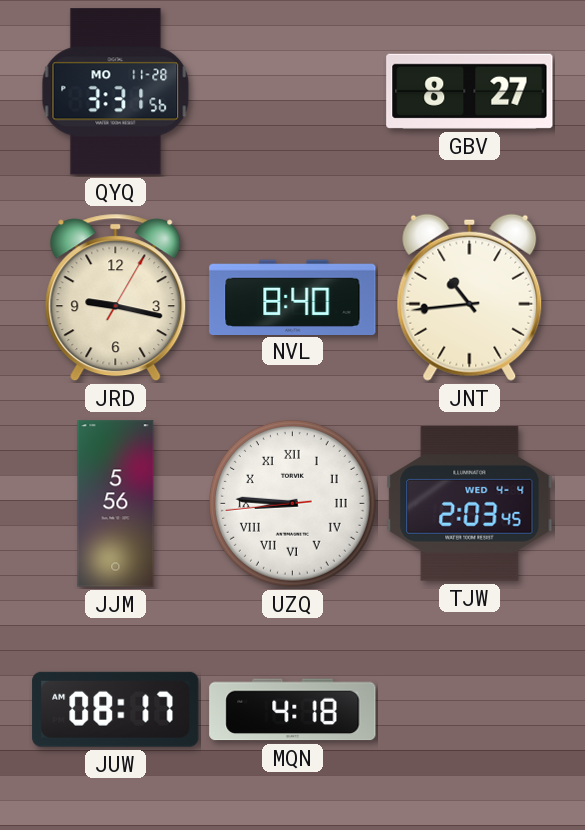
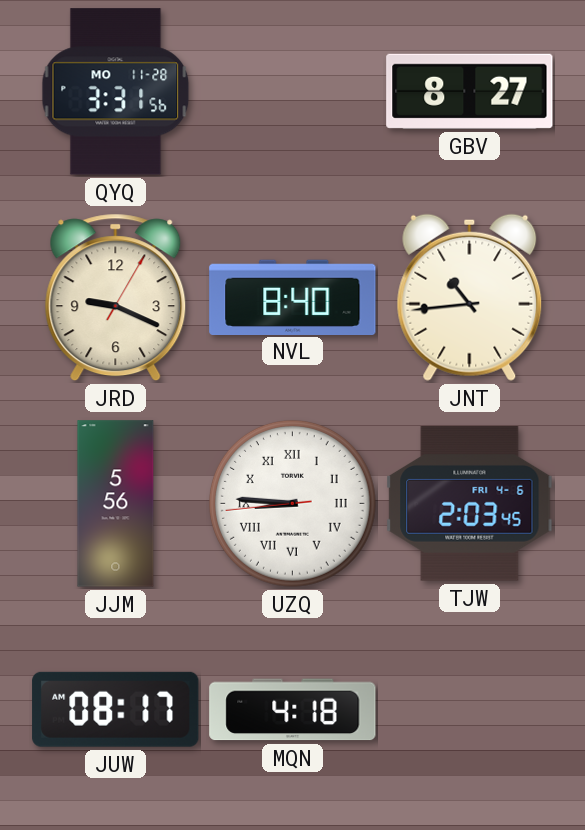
JRD: 9:17 -> 9:19
TJW date: WED 4-4 -> FRI 4-6
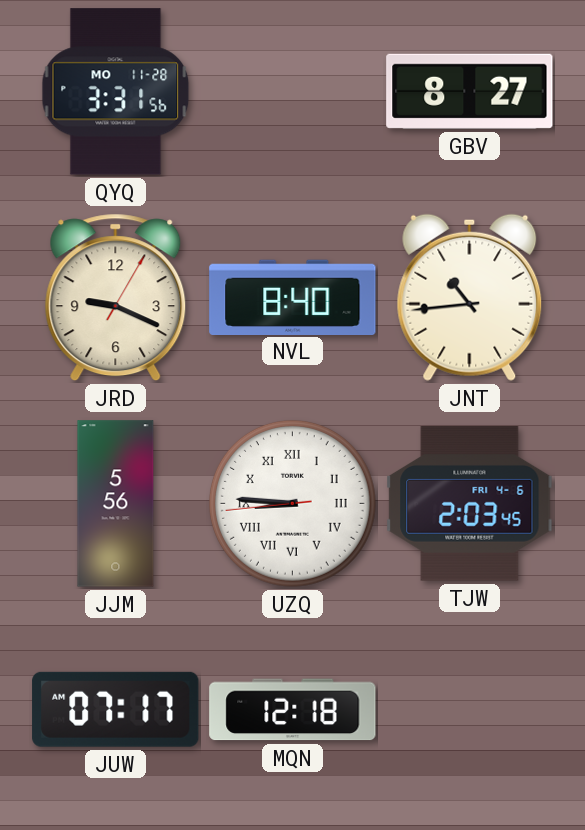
JUW: 08:17 -> 07:17
MQN: 4:18 -> 12:18
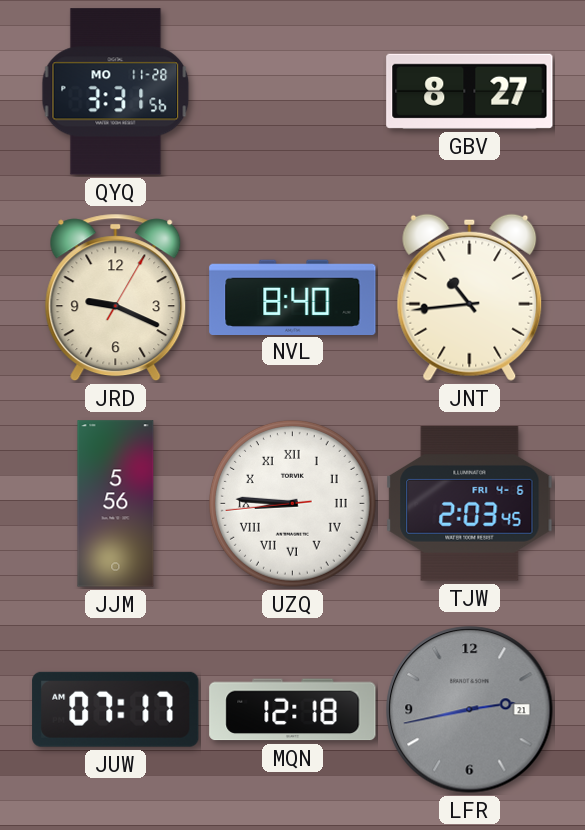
LFR: none -> 2:43
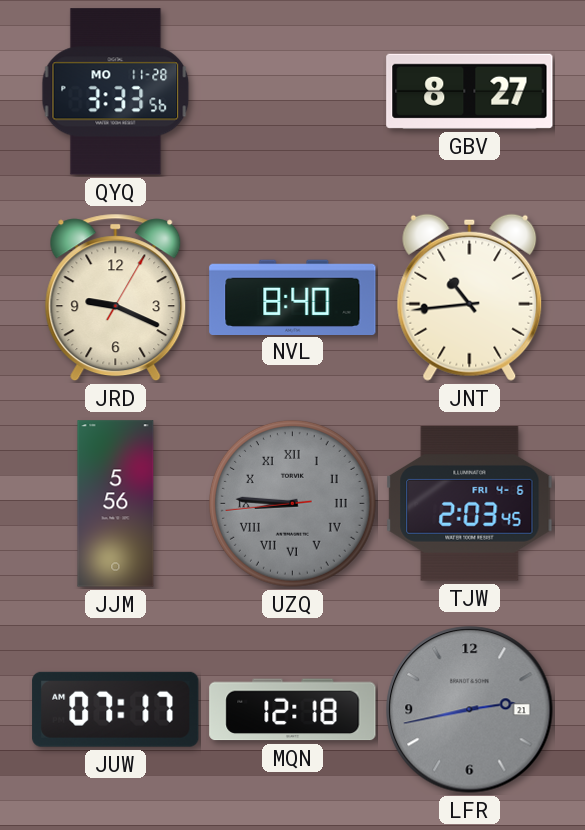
QYQ: 3:31 -> 3:33
UZQ dial: white -> grey
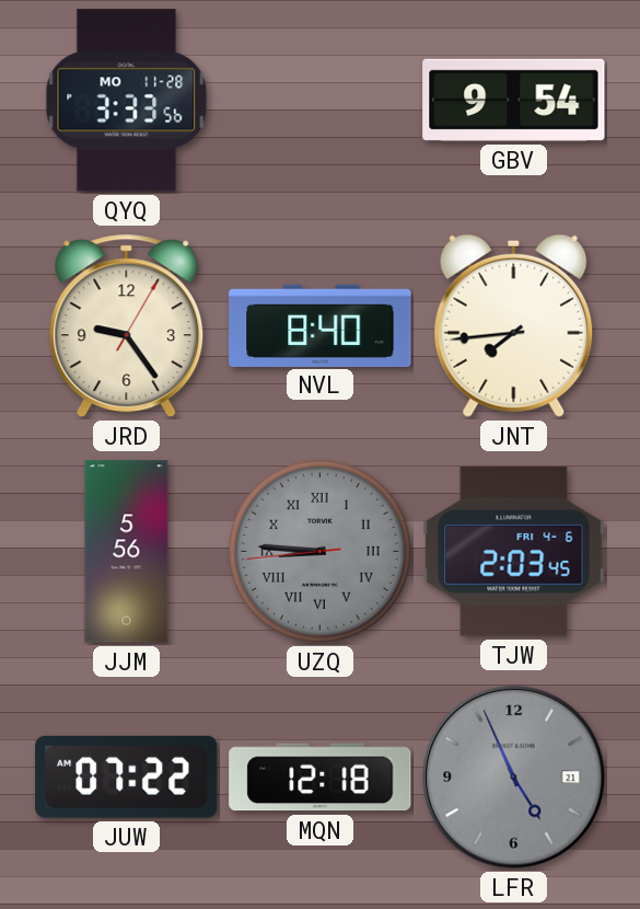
GBV: 8:27 -> 9:54
JRD: 9:19 -> 9:24
JNT: 10:44 -> 7:44
JUW: 07:17 -> 07:22
LFR: 2:43 -> 4:56
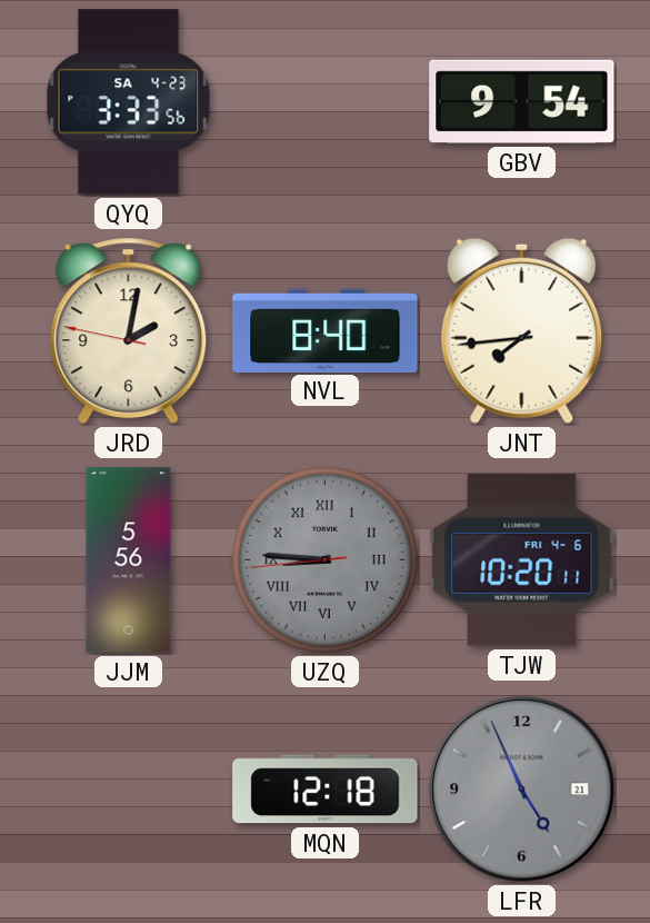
QYQ date: MO 11-28 -> SA 4-23
JRD: 9:24 -> 2:01
TJW: 2:03 -> 10:20
JUW: 07:22 -> none
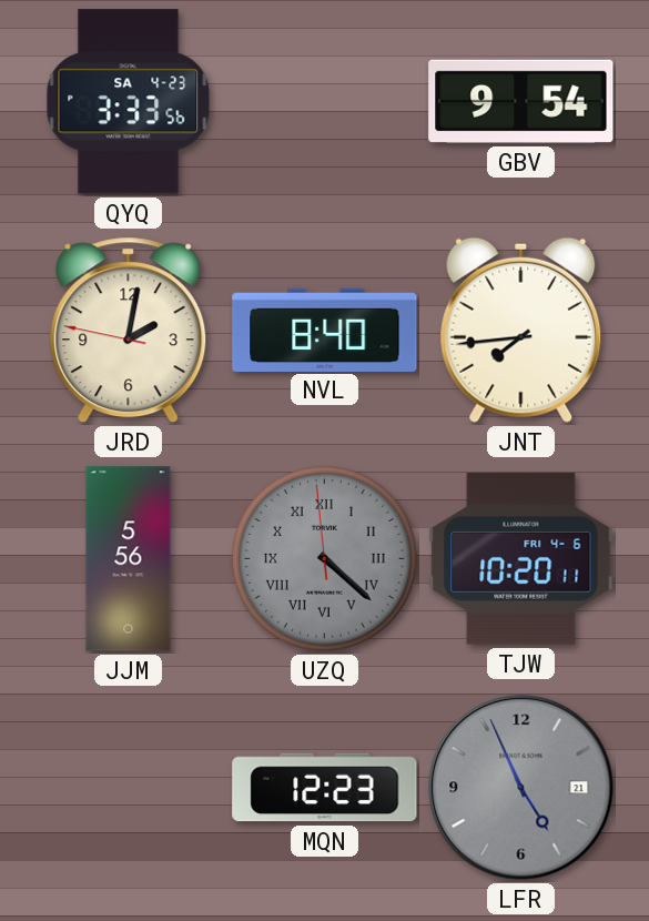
UZQ: 8:45 -> 4:21
MQN: 12:18 -> 12:23
